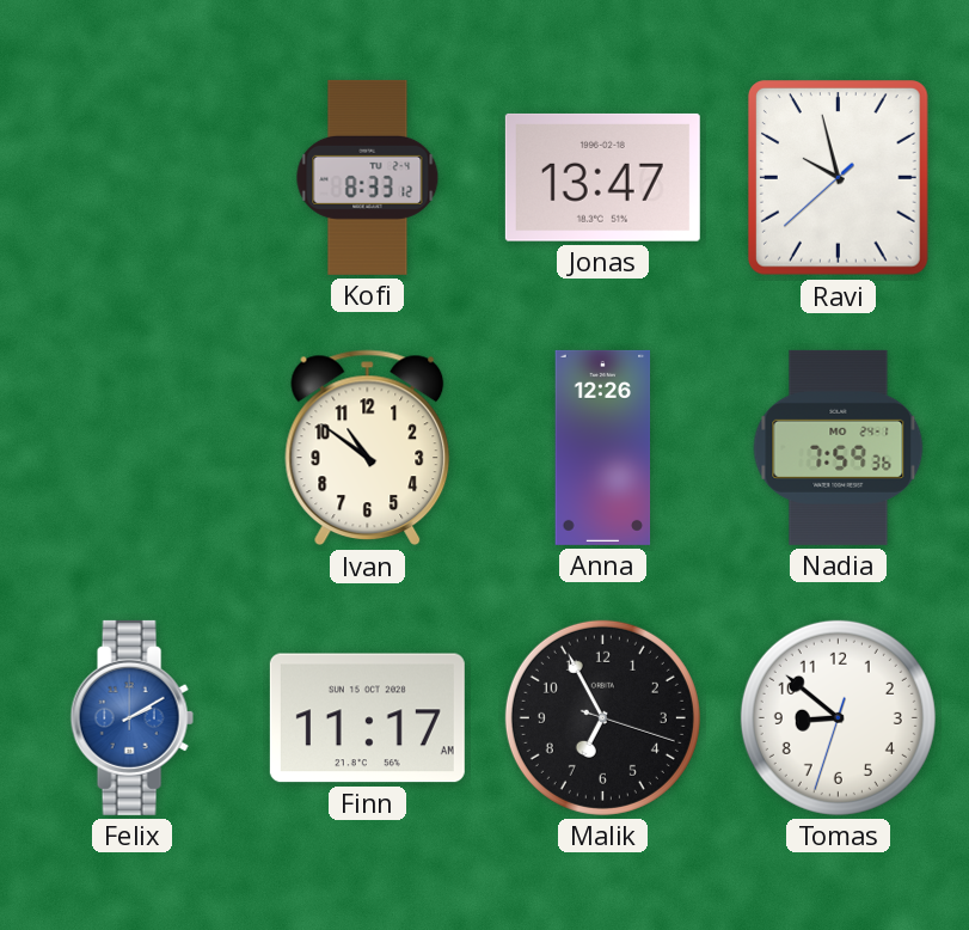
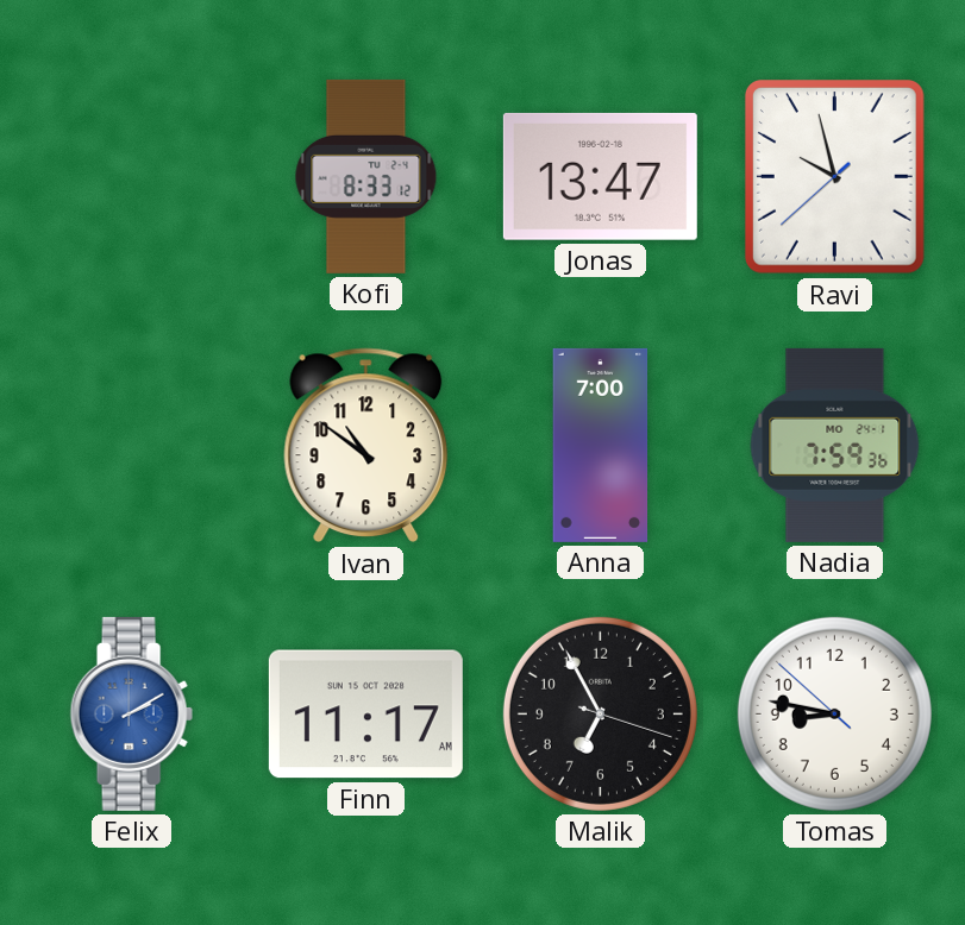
Anna: 12:26 -> 7:00
Tomas: 8:51 -> 8:46
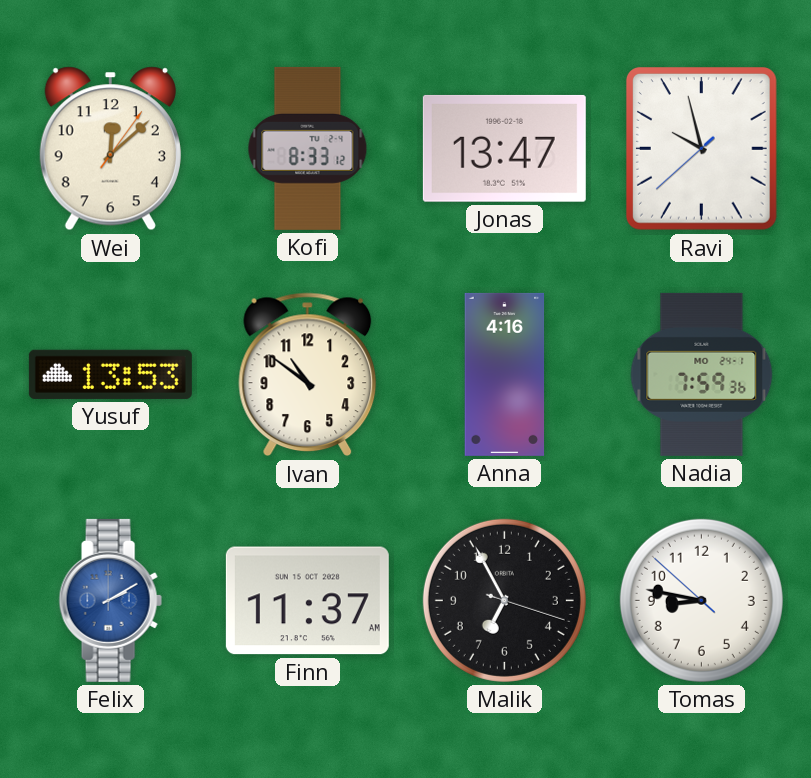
Wei: none -> 12:08
Yusuf: none -> 13:53
Anna: 7:00 -> 4:16
Finn: 11:17 -> 11:37
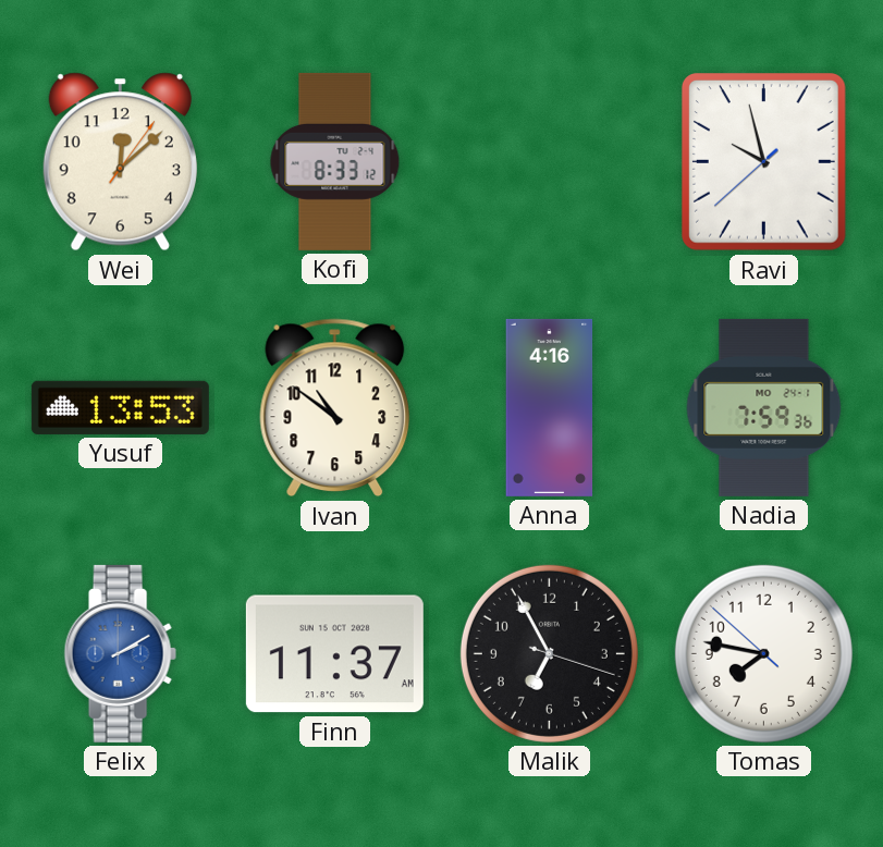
Jonas: 13:47 -> none
Tomas: 8:46 -> 7:46
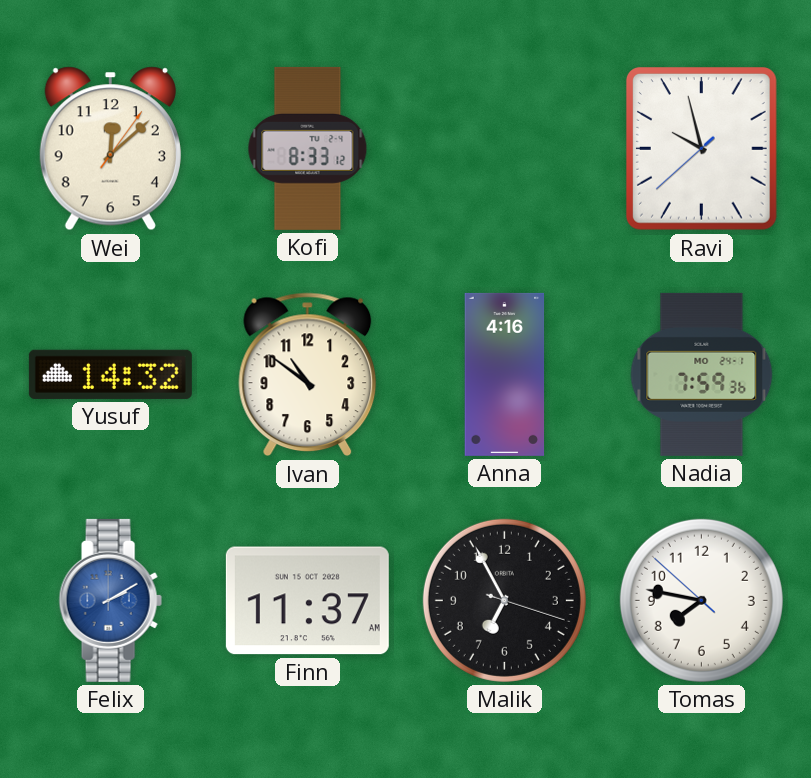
Yusuf: 13:53 -> 14:32
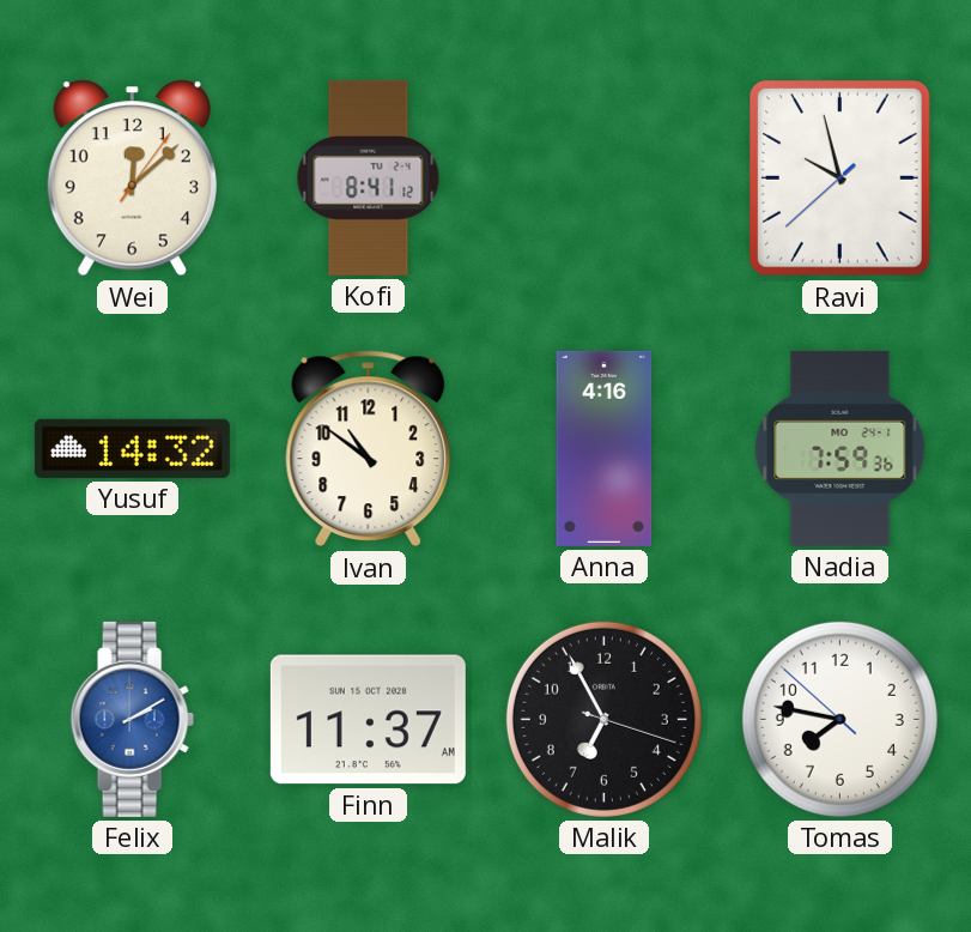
Kofi: 8:33 -> 8:41
